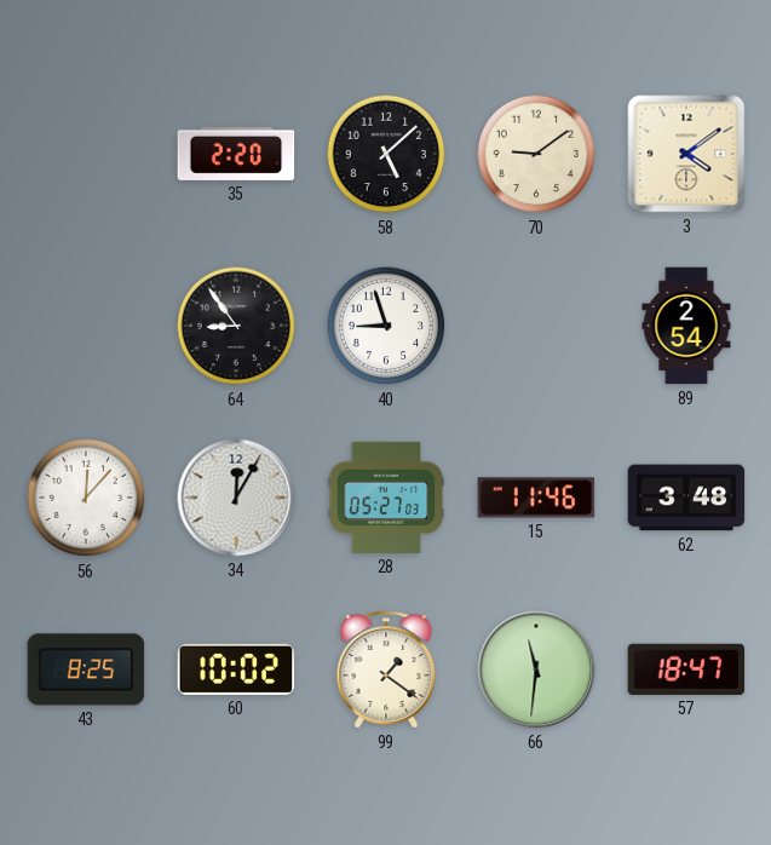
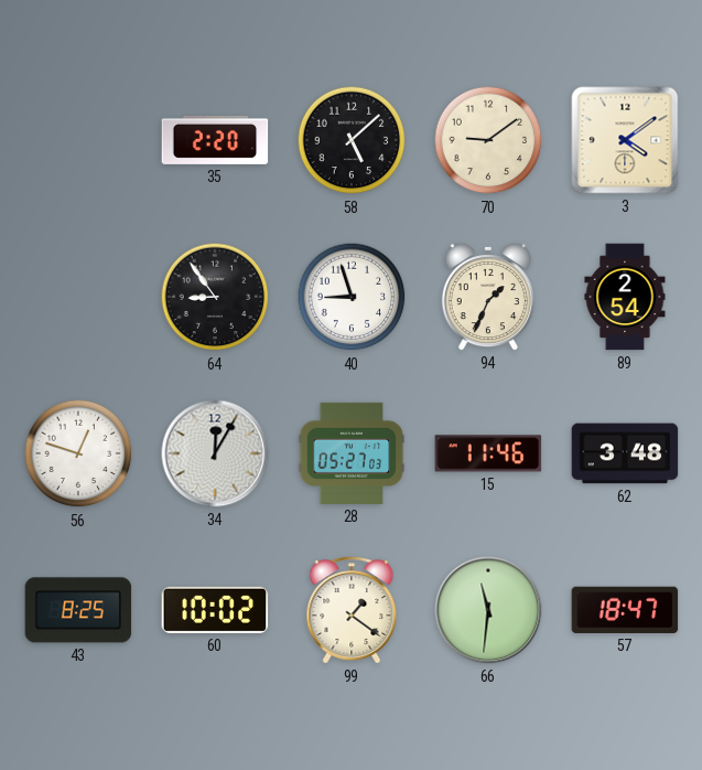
94: none -> 1:34
56: 12:07 -> 12:48
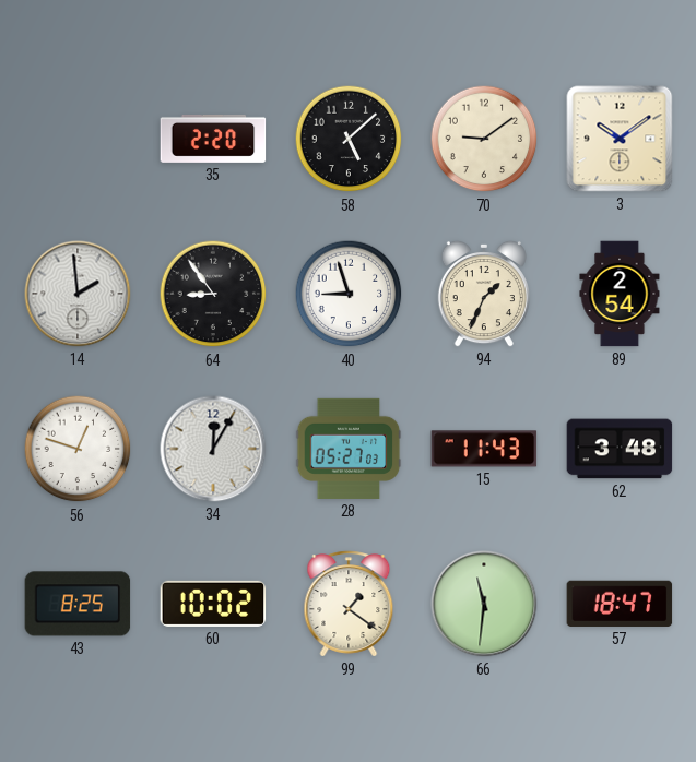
3: 4:09 -> 10:09
14: none -> 1:59
15: 11:46 -> 11:43
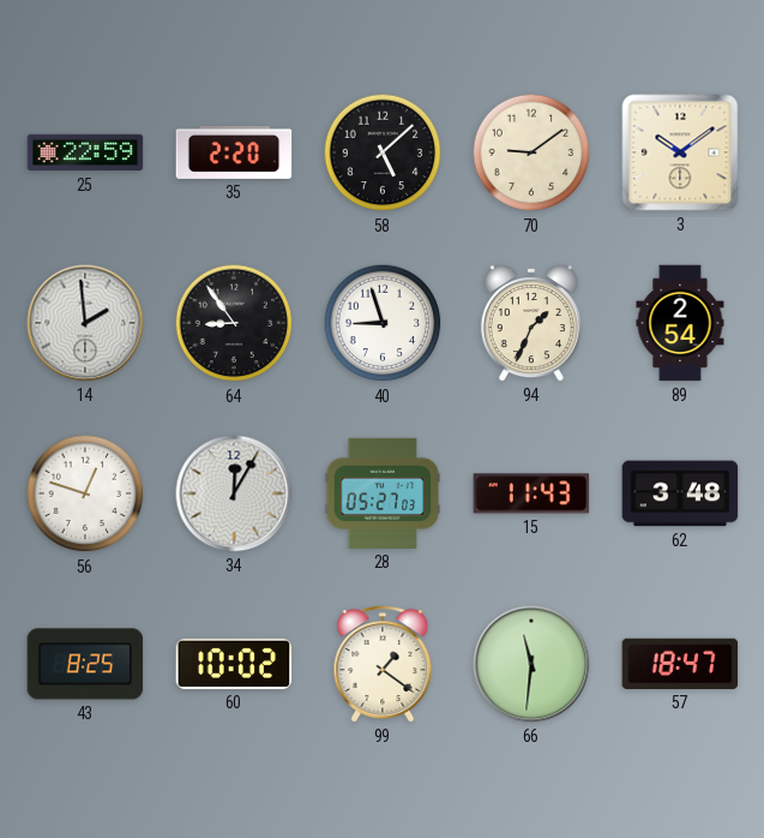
25: none -> 22:59
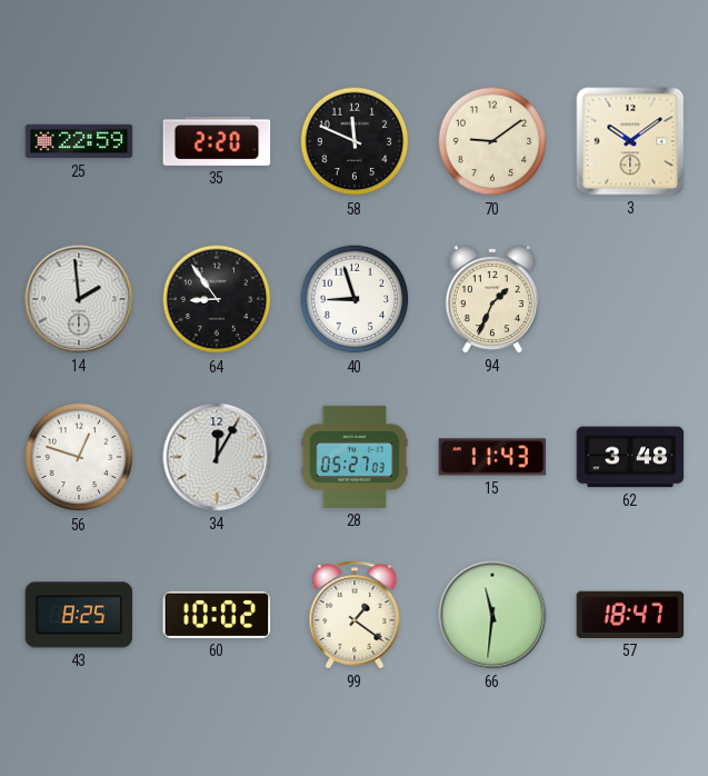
58: 5:08 -> 11:49
89: 2:54 -> none
